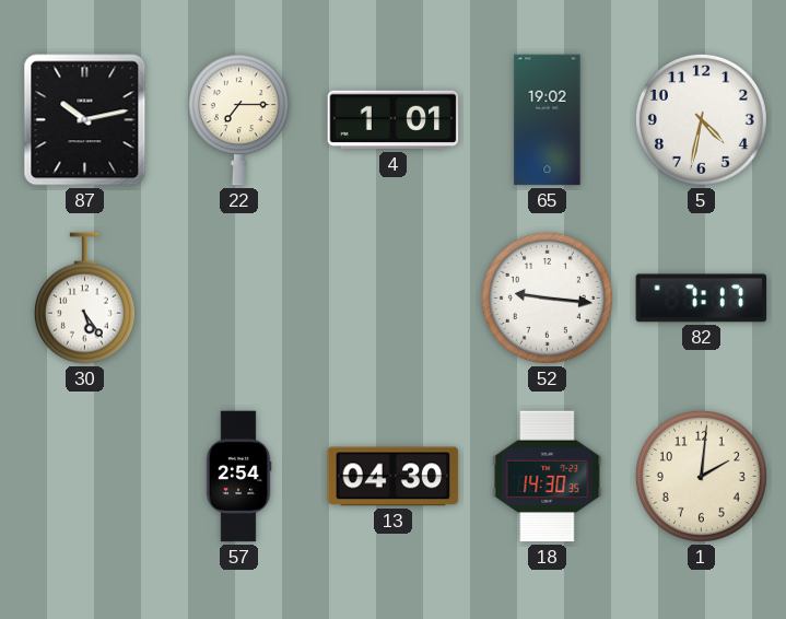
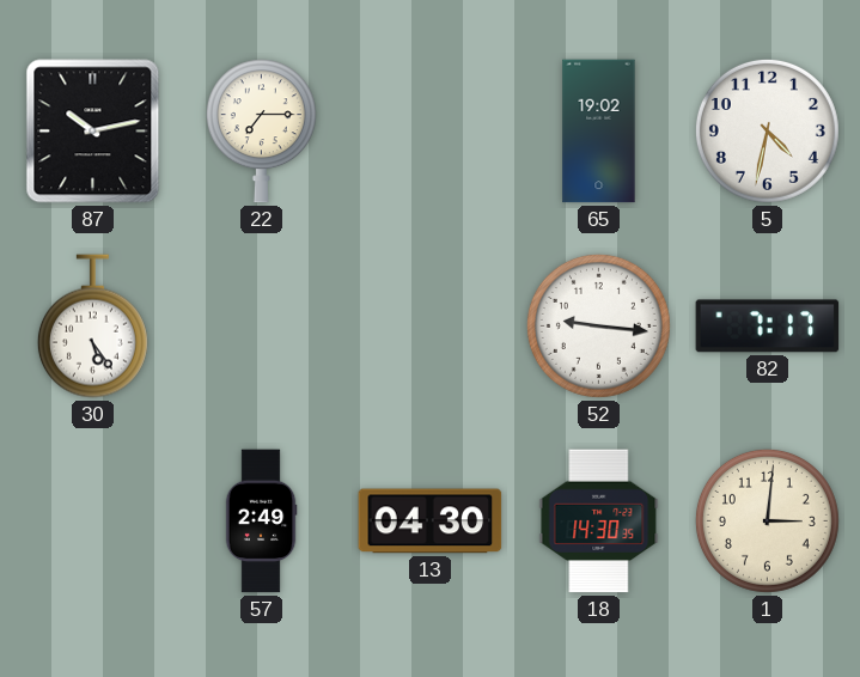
4: 1:01 -> none
57: 2:54 -> 2:49
1: 2:01 -> 3:01
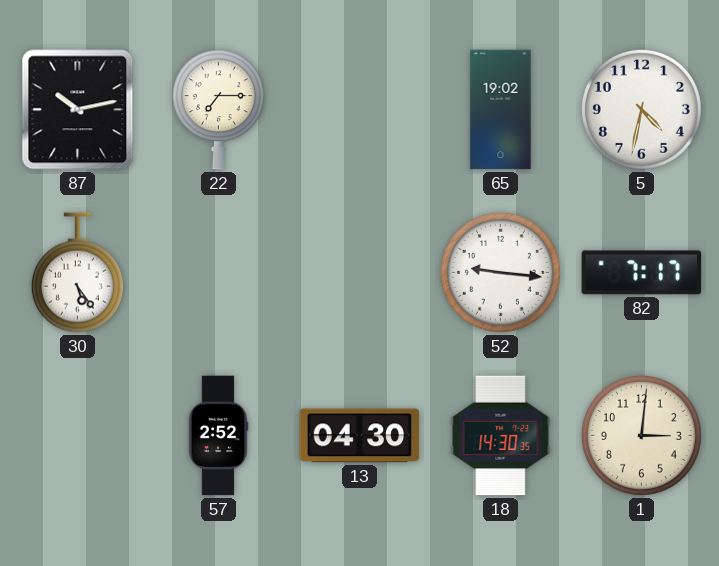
57: 2:49 -> 2:52
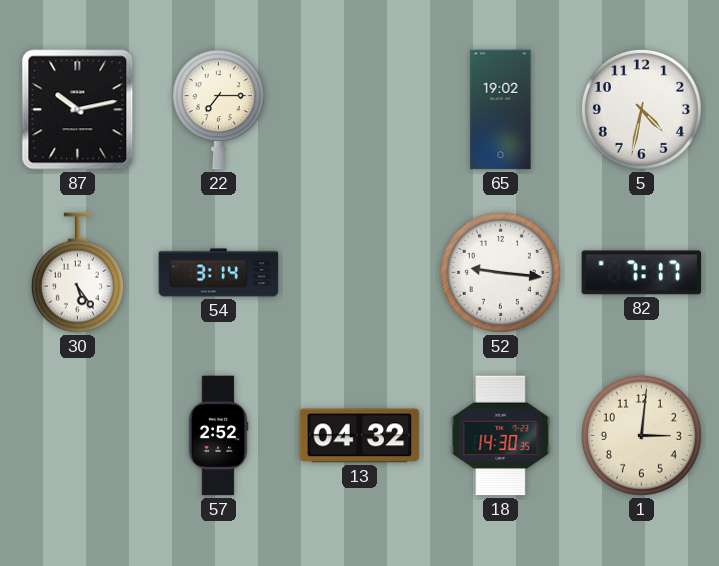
54: none -> 3:14
13: 04:30 -> 04:32
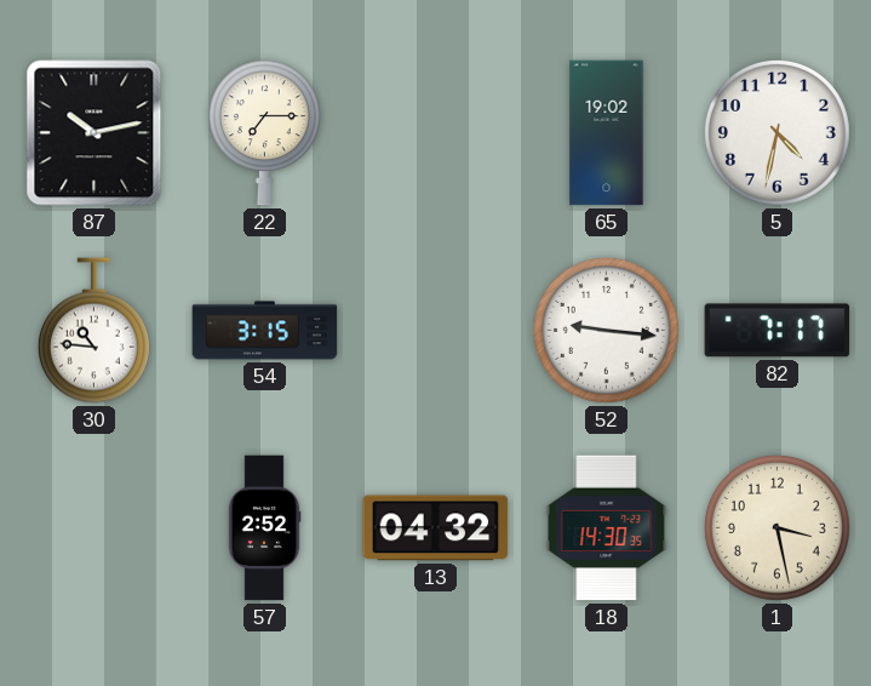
30: 5:24 -> 10:46
54: 3:14 -> 3:15
1: 3:01 -> 3:28
